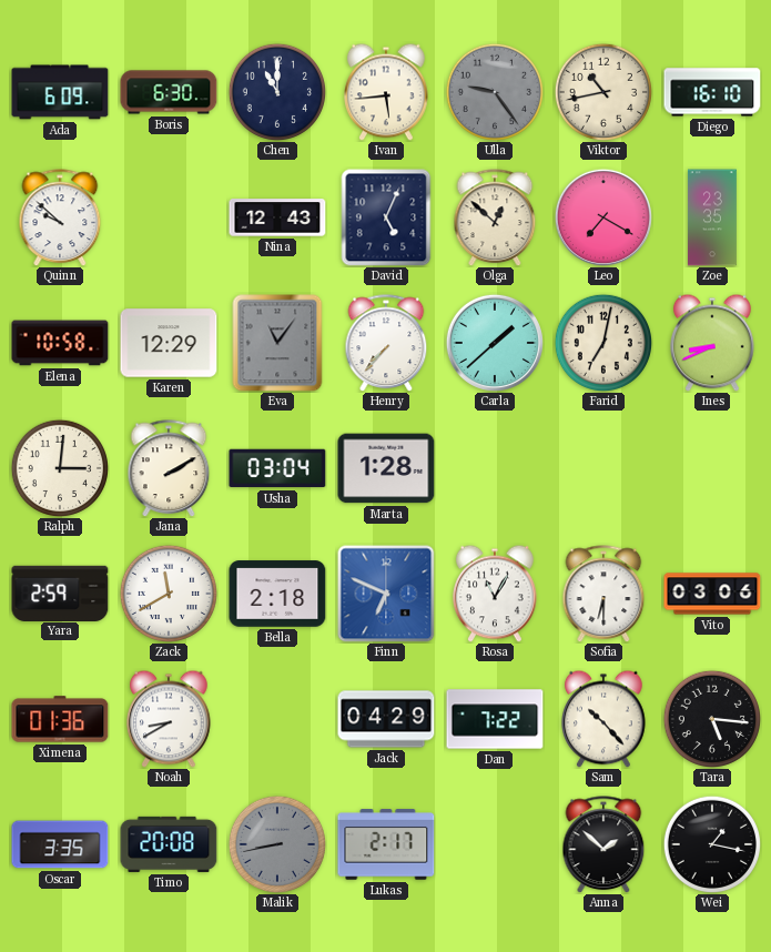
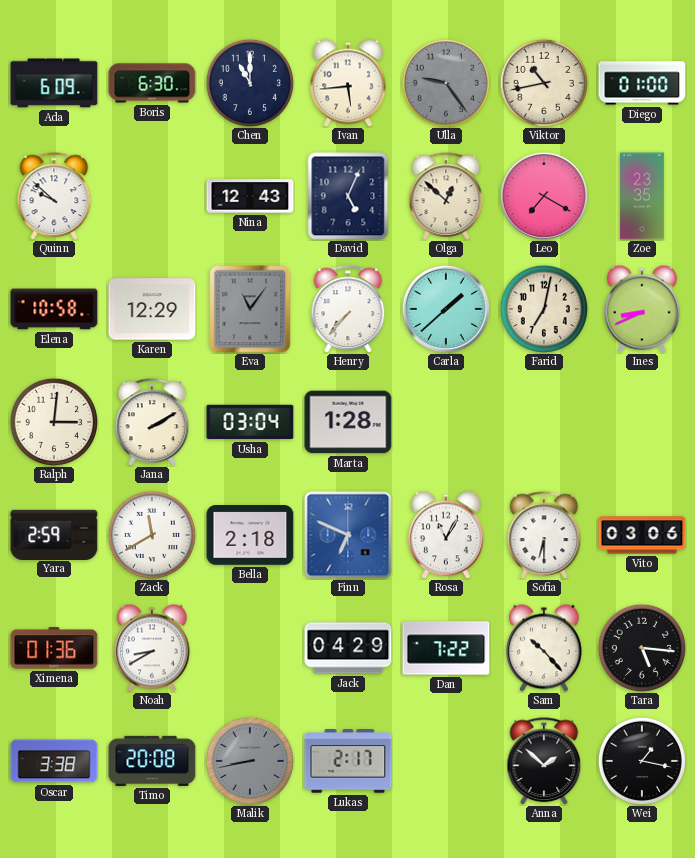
Diego: 16:10 -> 01:00
Oscar: 3:35 -> 3:38
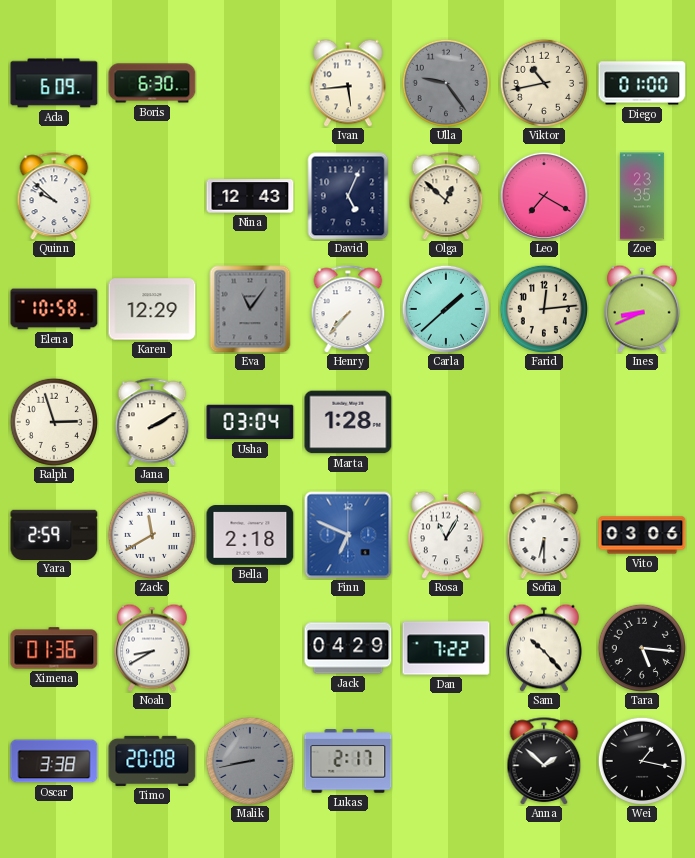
Chen: 11:00 -> none
Farid: 7:02 -> 12:14
Ralph: 3:01 -> 2:57
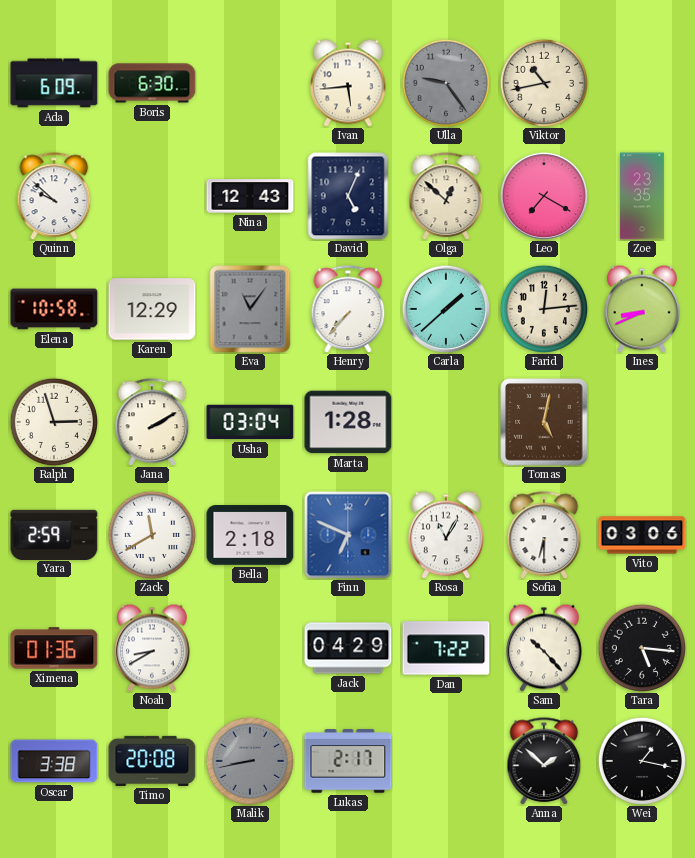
Diego: 01:00 -> none
Tomas: none -> 5:02
